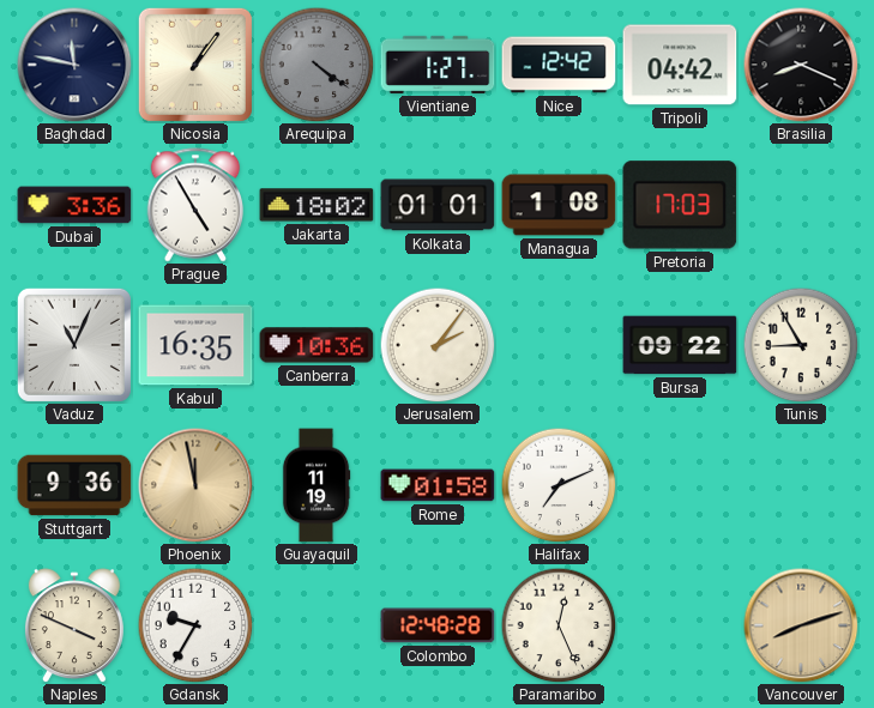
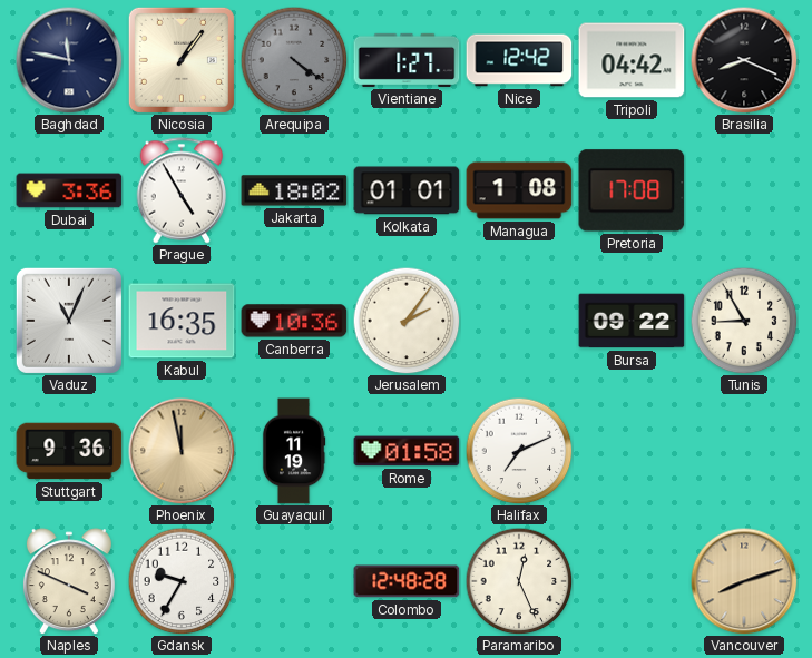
Pretoria: 17:03 -> 17:08
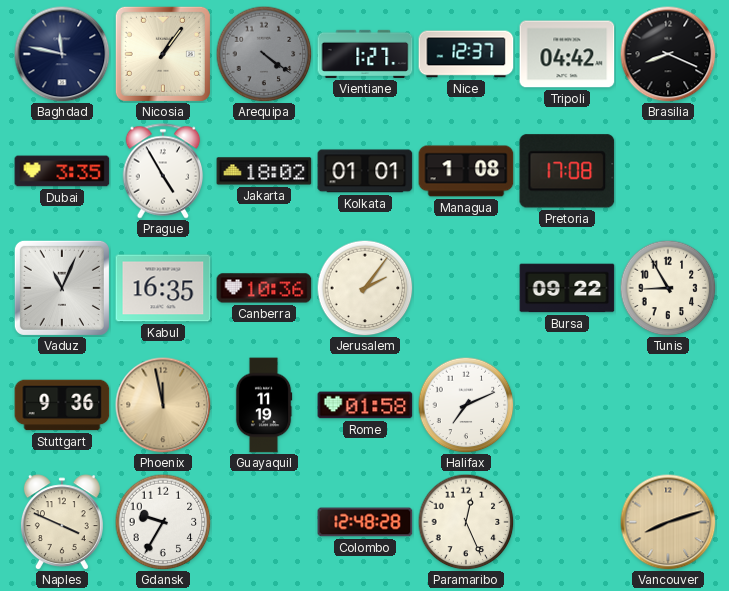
Nice: 12:42 -> 12:37
Dubai: 3:36 -> 3:35
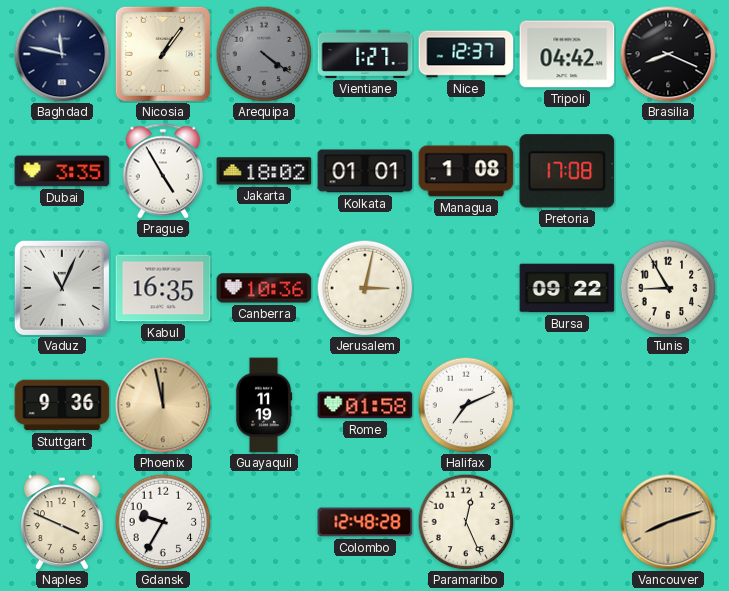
Jerusalem: 2:06 -> 3:02
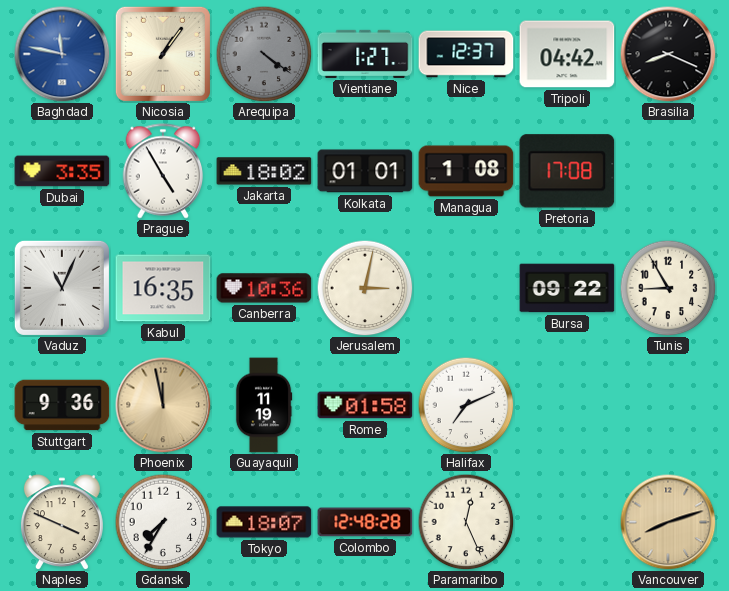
Baghdad dial: navy -> blue
Gdansk: 9:35 -> 7:35
Tokyo: none -> 18:07
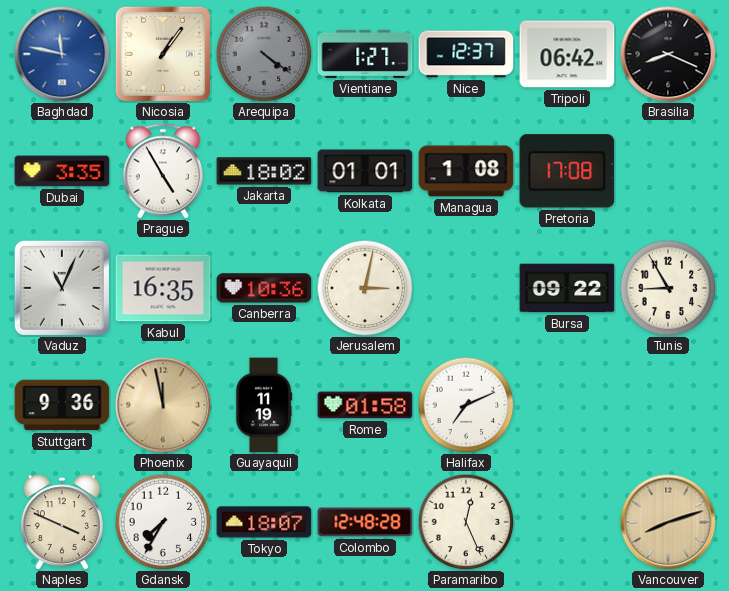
Tripoli: 04:42 -> 06:42
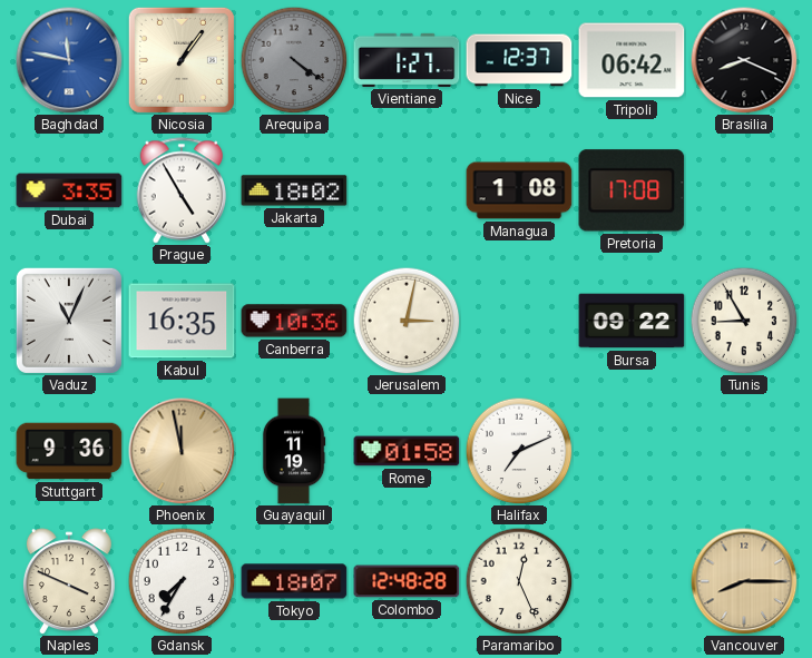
Kolkata: 01:01 -> none
Vancouver: 8:12 -> 8:15
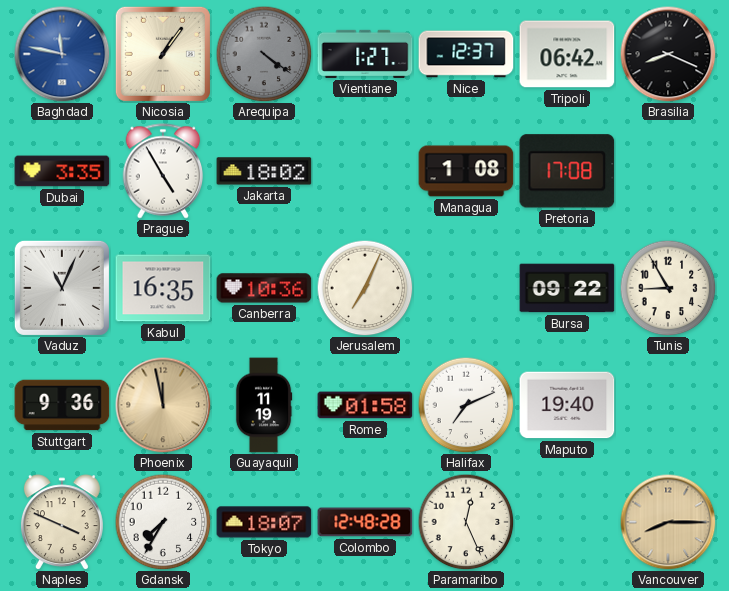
Jerusalem: 3:02 -> 7:04
Maputo: none -> 19:40
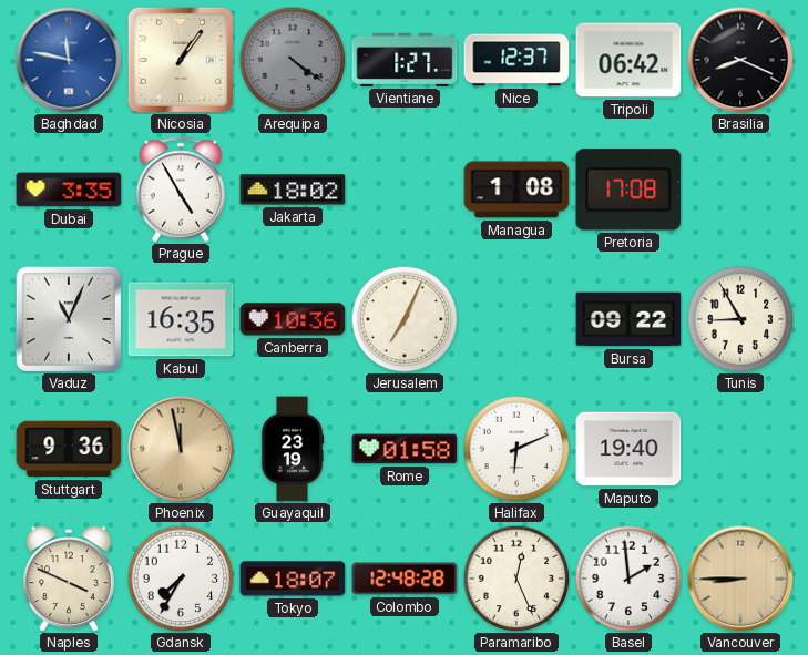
Guayaquil: 11:19 -> 23:19
Halifax: 7:11 -> 6:11
Basel: none -> 1:59
Vancouver: 8:15 -> 8:45
